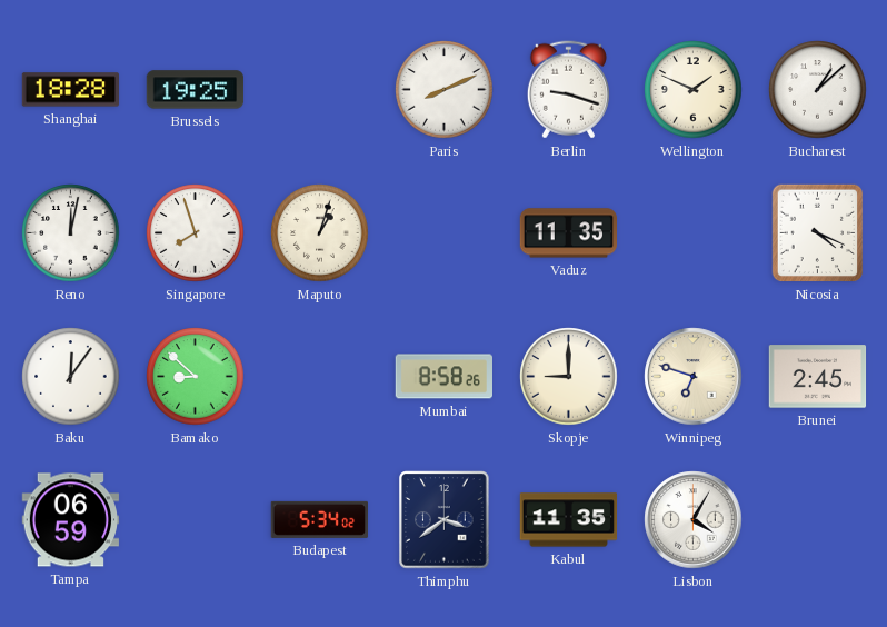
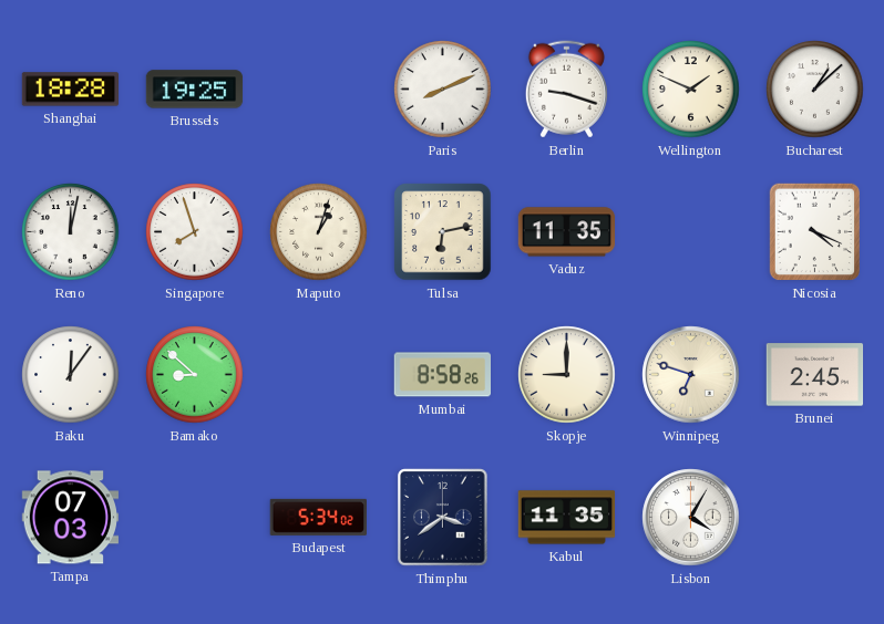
Tulsa: none -> 6:13
Tampa: 06:59 -> 07:03
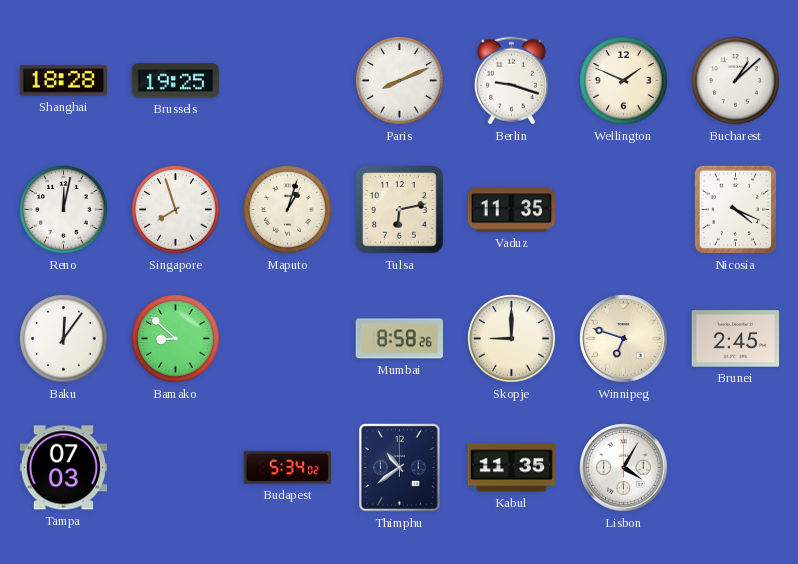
Thimphu: 3:39 -> 10:39
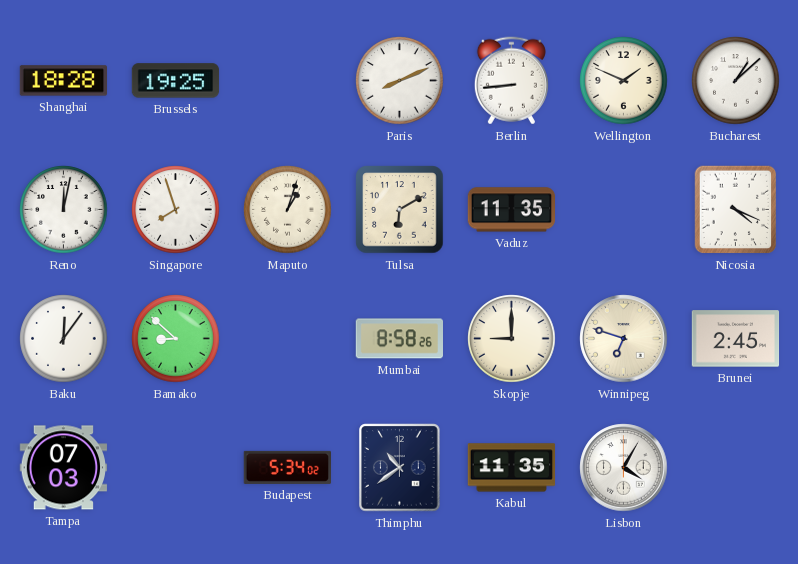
Berlin: 9:18 -> 8:44
Tulsa: 6:13 -> 6:10
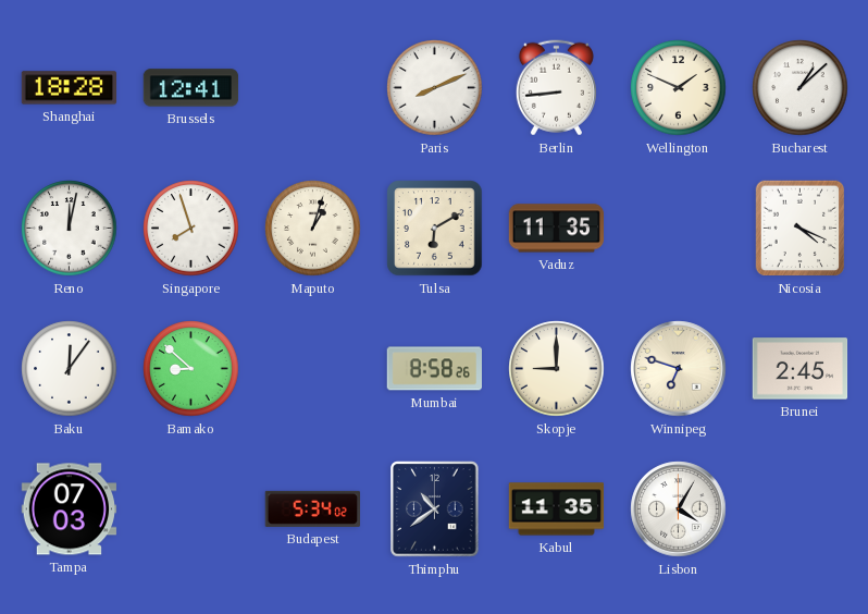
Brussels: 19:25 -> 12:41
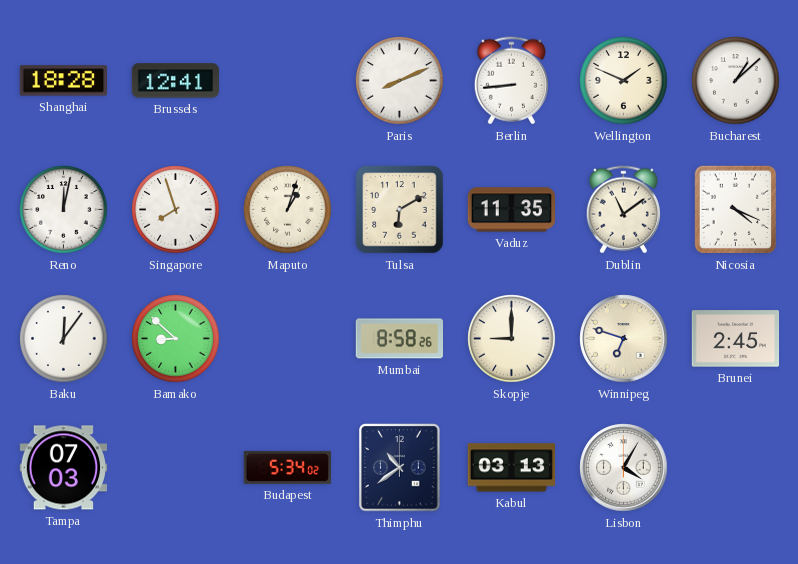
Dublin: none -> 11:09
Kabul: 11:35 -> 03:13
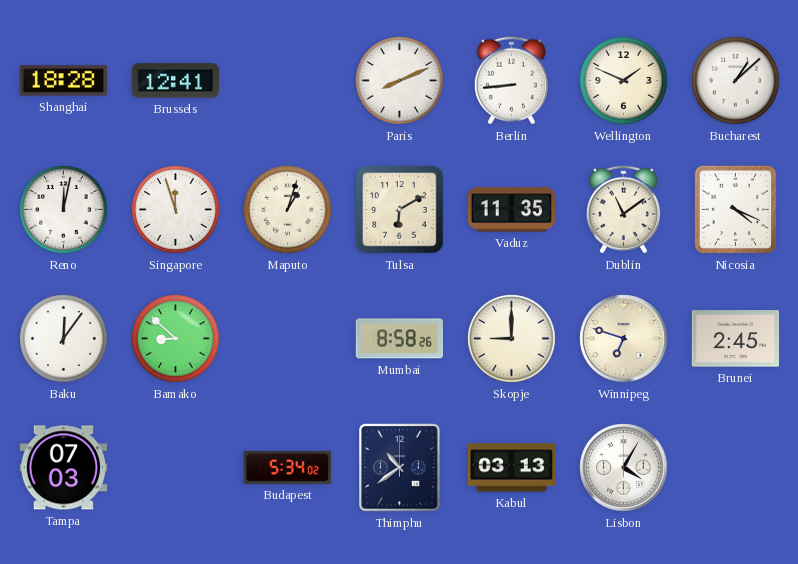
Singapore: 7:57 -> 11:57
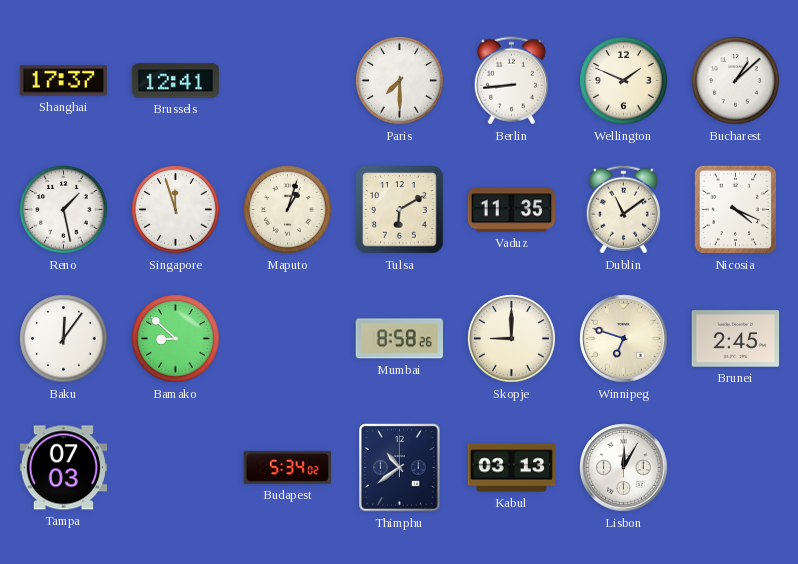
Shanghai: 18:28 -> 17:37
Paris: 8:11 -> 7:30
Reno: 12:02 -> 1:28
Lisbon: 4:05 -> 12:05
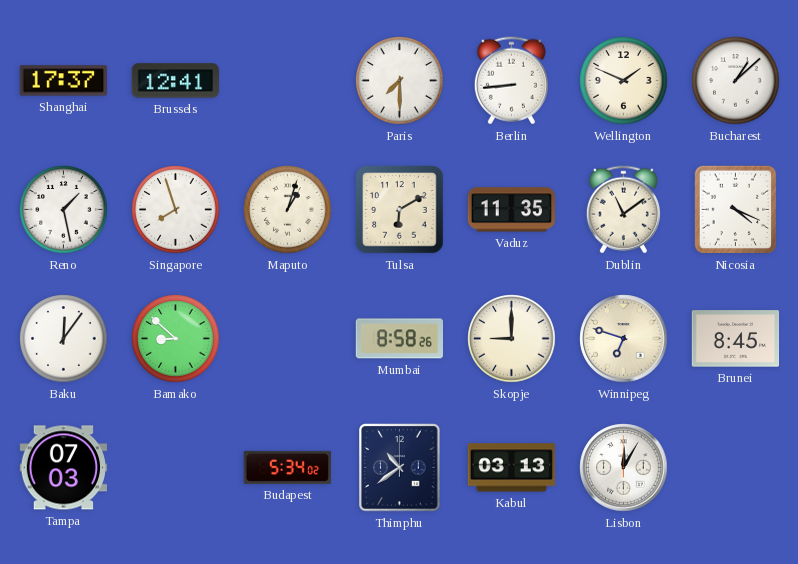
Singapore: 11:57 -> 7:57
Brunei: 2:45 -> 8:45
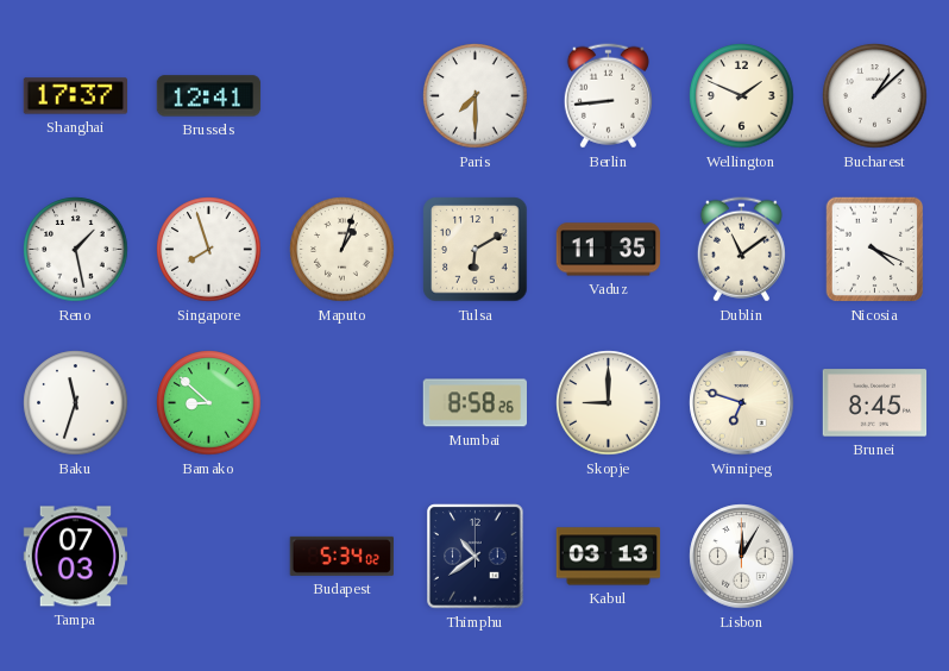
Baku: 12:06 -> 11:33
